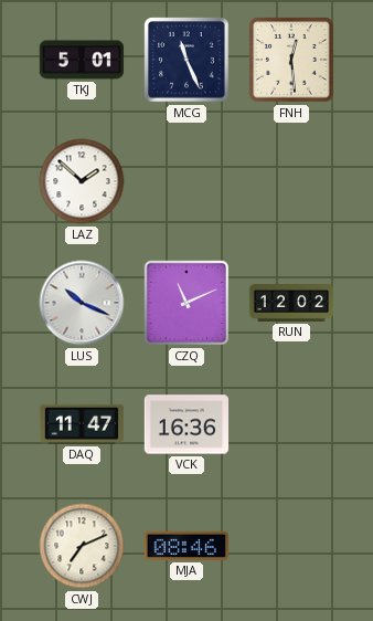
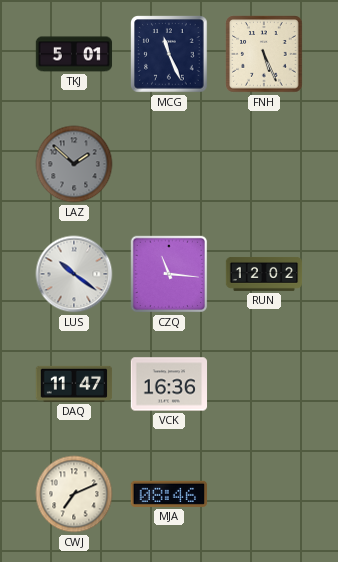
FNH: 12:29 -> 5:26
LAZ dial: white -> grey
LUS: 10:19 -> 10:21
CZQ: 11:11 -> 11:16
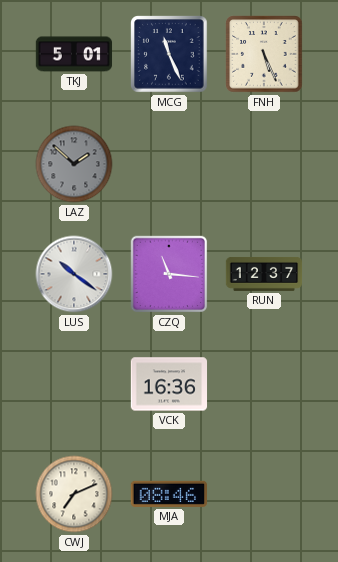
RUN: 12:02 -> 12:37
DAQ: 11:47 -> none
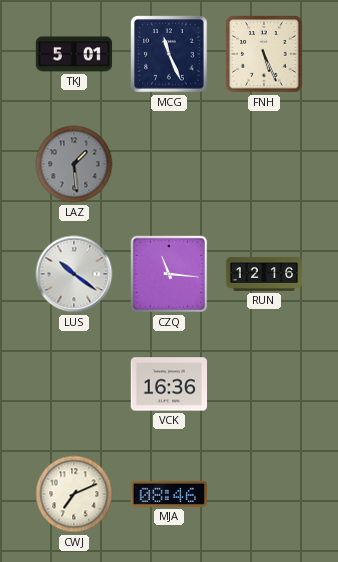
LAZ: 1:52 -> 1:29
RUN: 12:37 -> 12:16
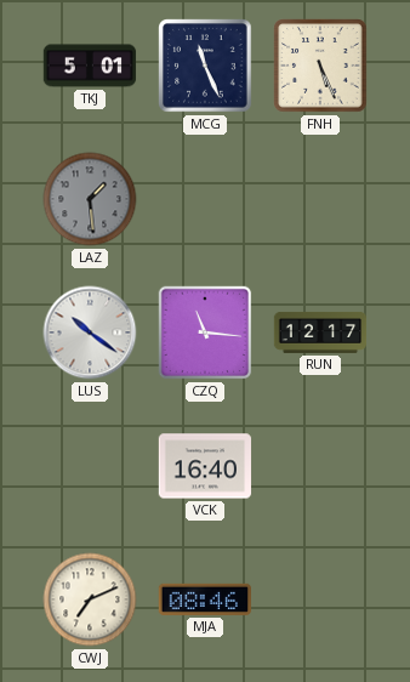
RUN: 12:16 -> 12:17
VCK: 16:36 -> 16:40
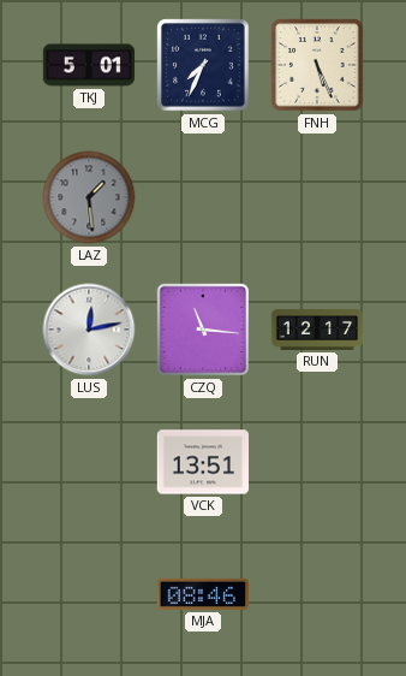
MCG: 11:26 -> 7:34
LUS: 10:21 -> 12:13
VCK: 16:40 -> 13:51
CWJ: 7:11 -> none
